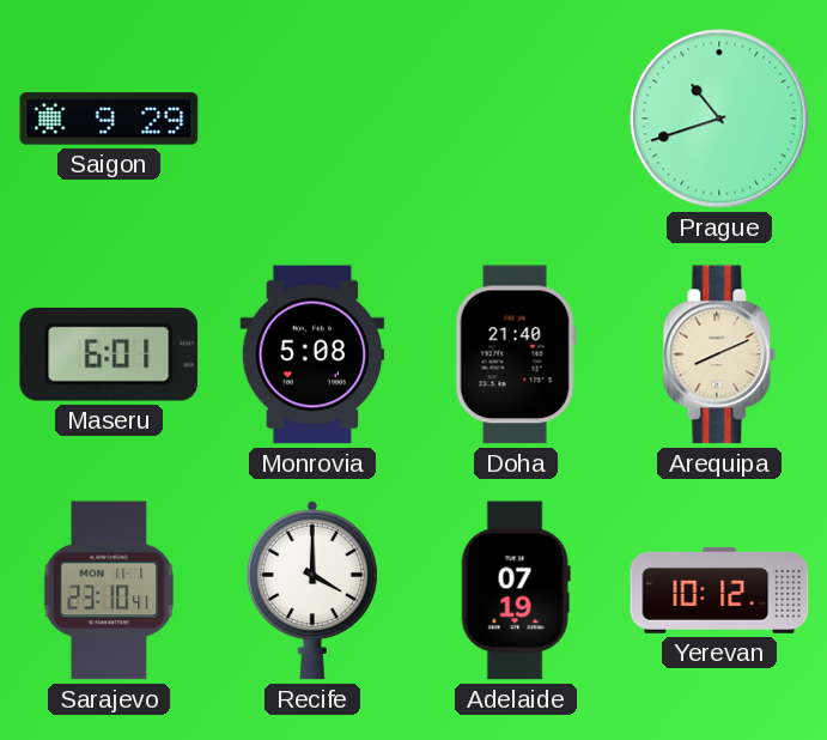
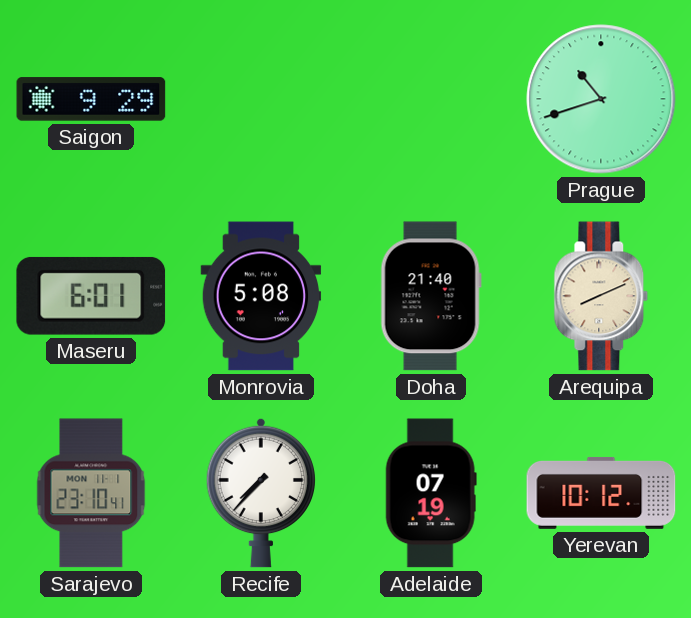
Recife: 4:00 -> 7:37
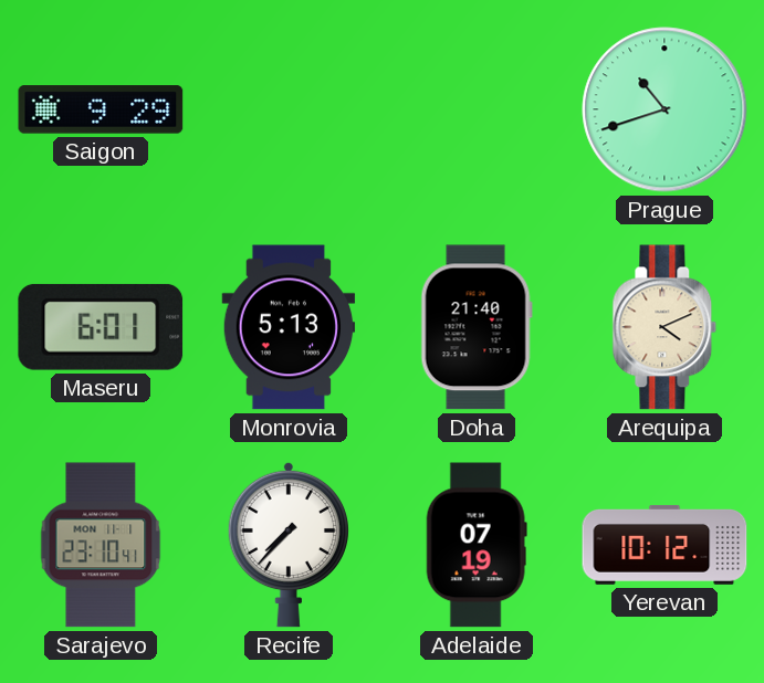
Monrovia: 5:08 -> 5:13
Arequipa: 8:11 -> 4:11
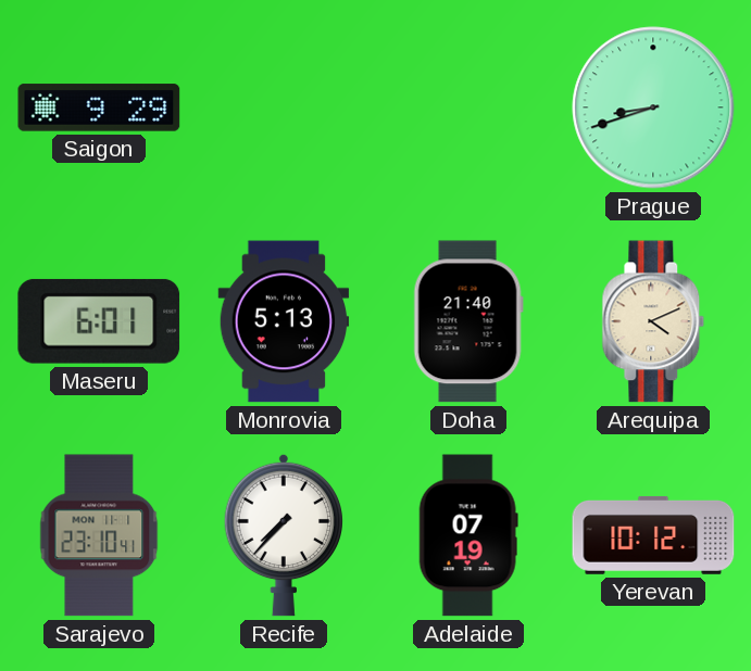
Prague: 10:42 -> 8:42
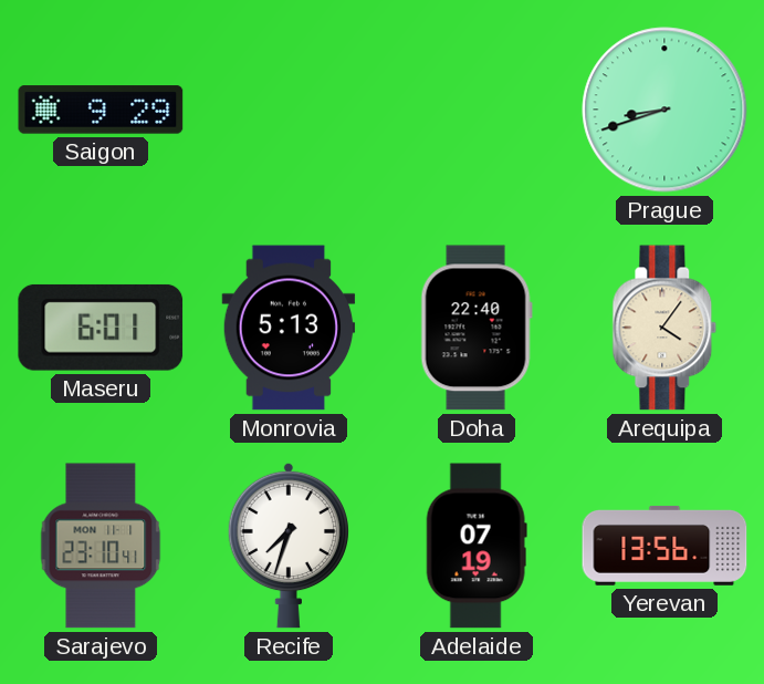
Doha: 21:40 -> 22:40
Arequipa: 4:11 -> 4:06
Recife: 7:37 -> 7:33
Yerevan: 10:12 -> 13:56
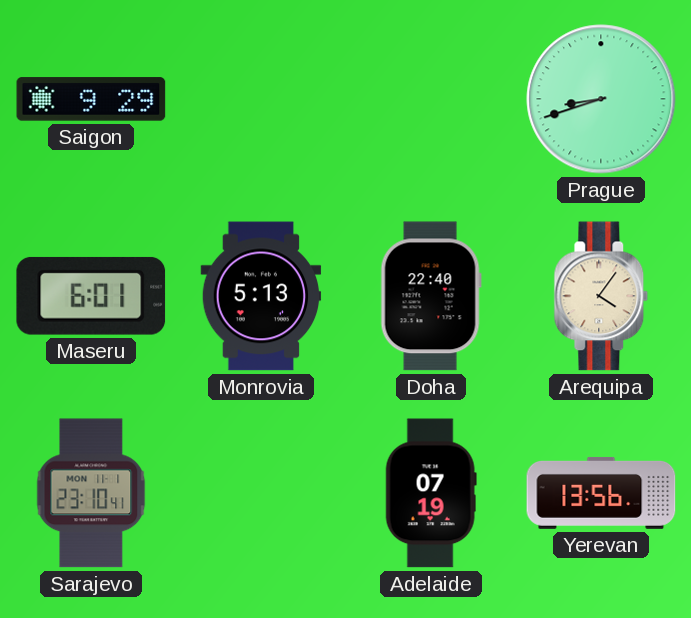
Recife: 7:33 -> none
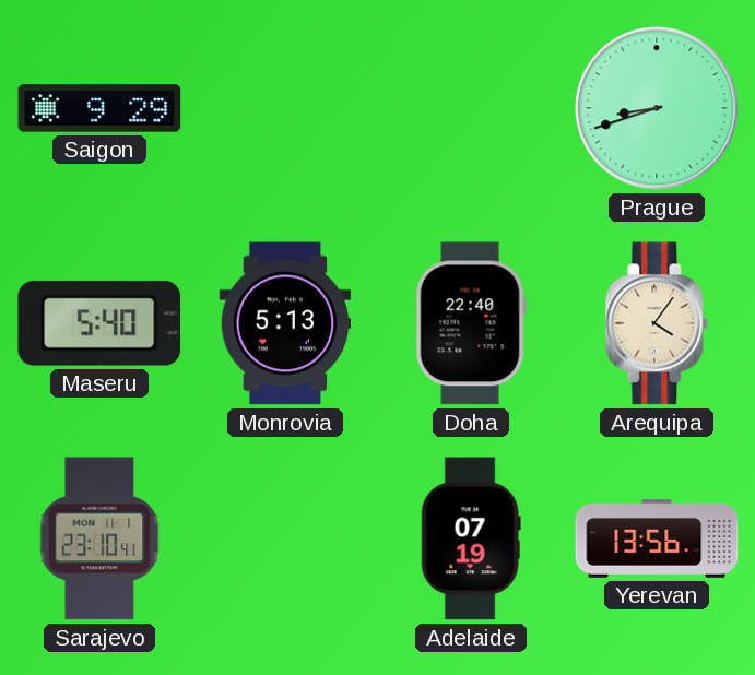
Maseru: 6:01 -> 5:40
